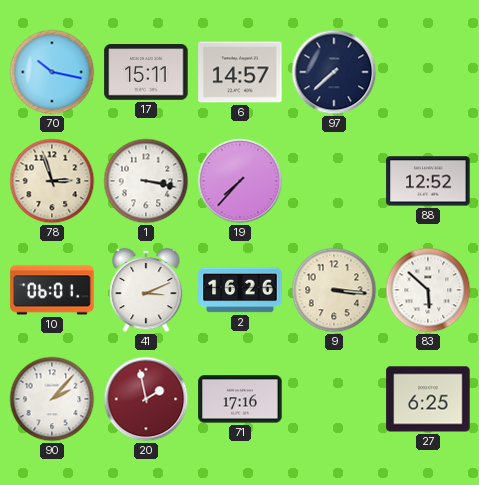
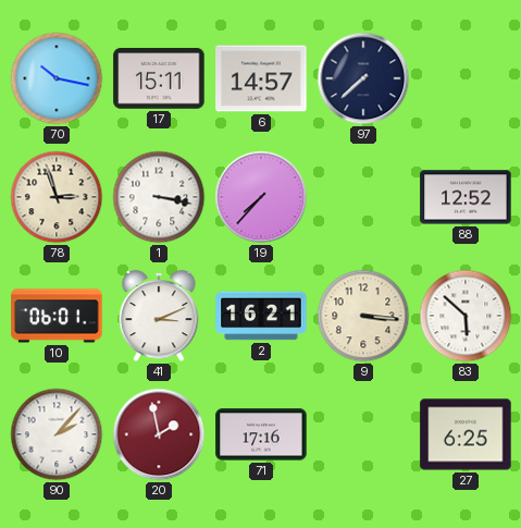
2: 16:26 -> 16:21
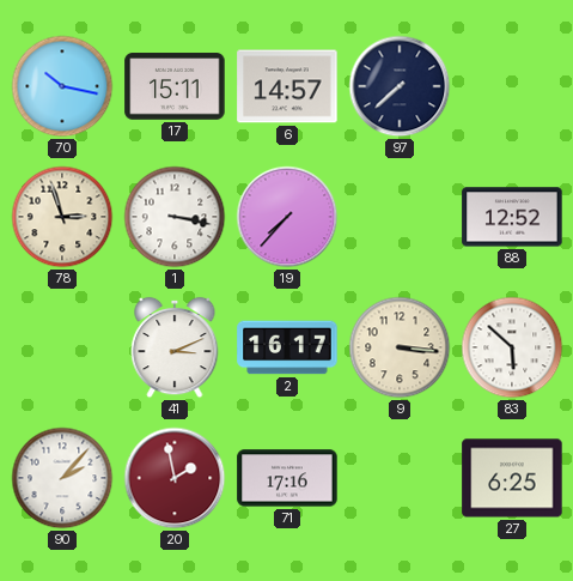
10: 06:01 -> none
2: 16:21 -> 16:17
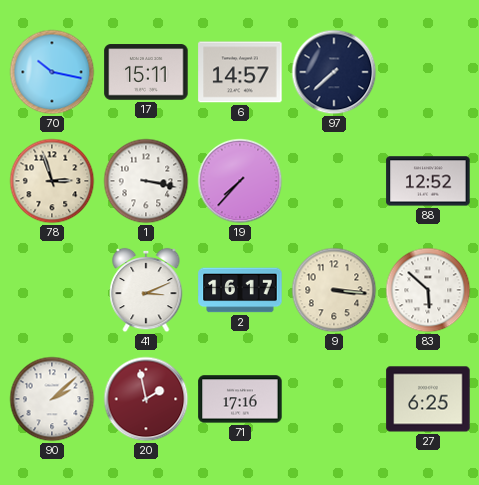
90: 2:07 -> 2:08
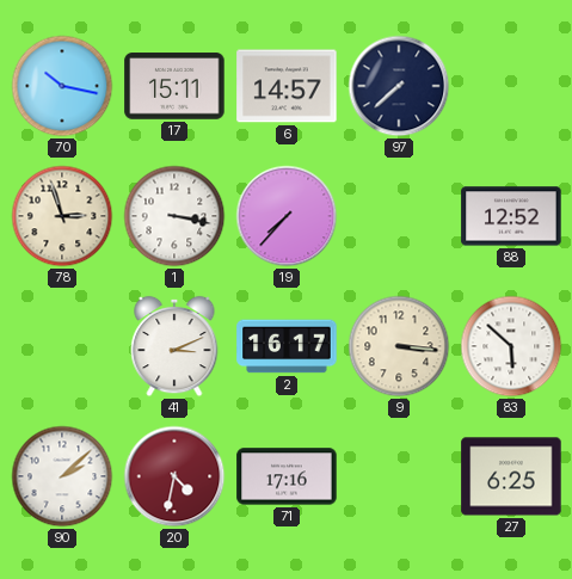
20: 1:58 -> 4:32
